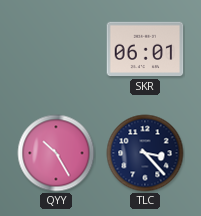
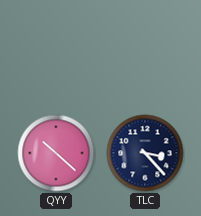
SKR: 06:01 -> none
QYY: 10:25 -> 10:22
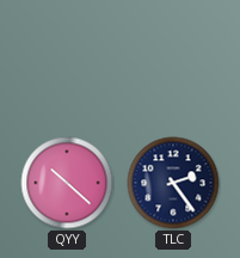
TLC: 3:23 -> 2:24
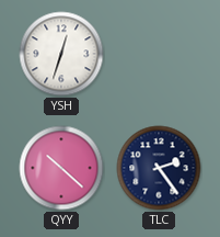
YSH: none -> 12:33
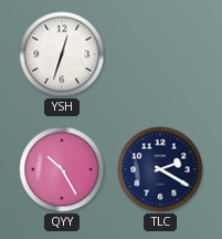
QYY: 10:22 -> 10:25
TLC: 2:24 -> 2:20
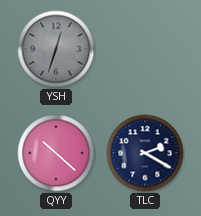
YSH dial: white -> grey
QYY: 10:25 -> 10:22
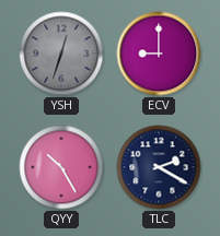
ECV: none -> 9:00
QYY: 10:22 -> 10:25
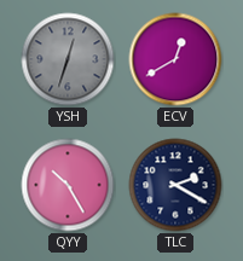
ECV: 9:00 -> 12:40
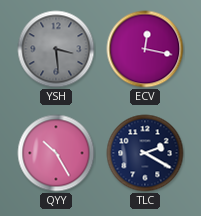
YSH: 12:33 -> 3:29
ECV: 12:40 -> 12:17
